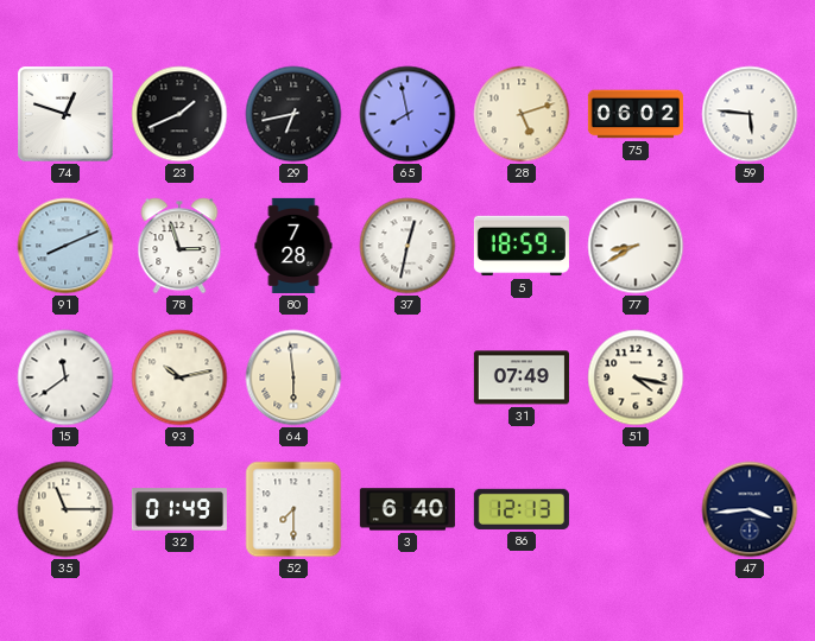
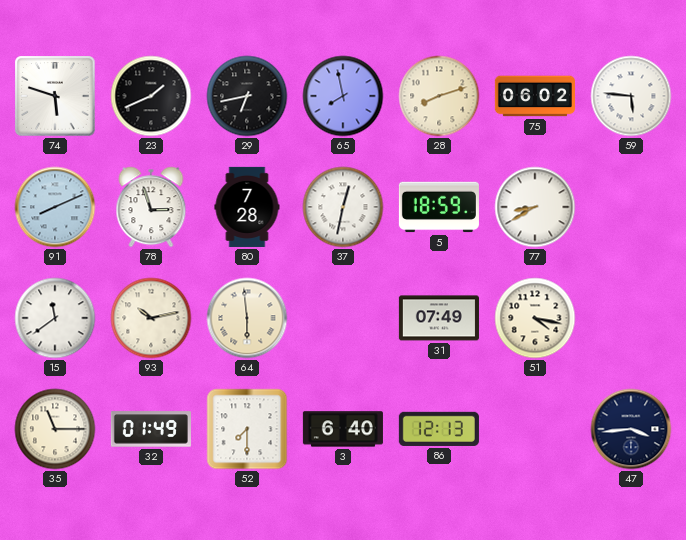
74: 12:48 -> 5:48
28: 5:12 -> 8:12
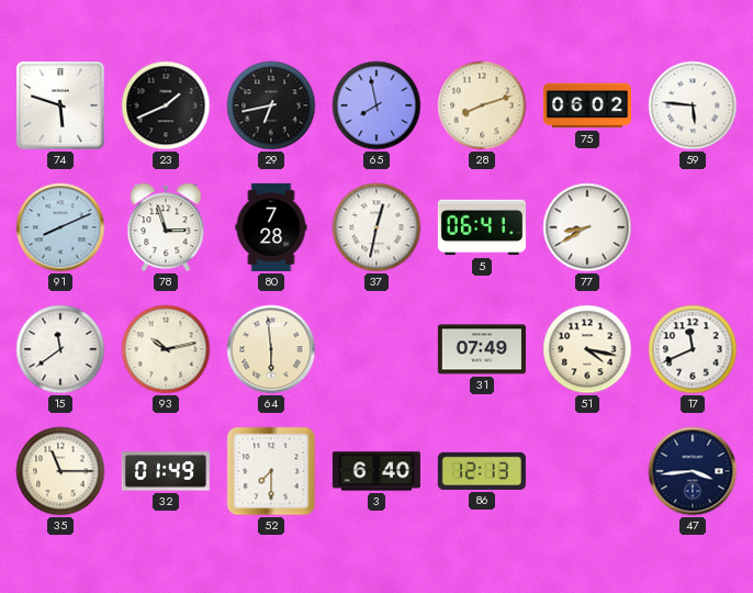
5: 18:59 -> 06:41
17: none -> 11:41
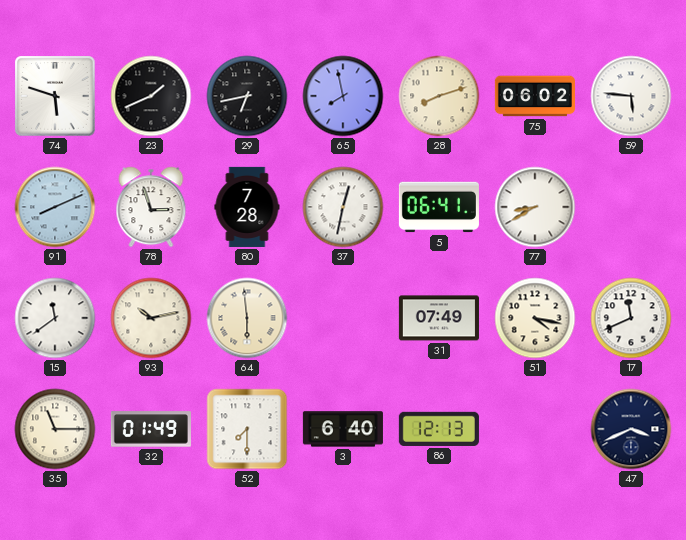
47: 3:44 -> 3:41
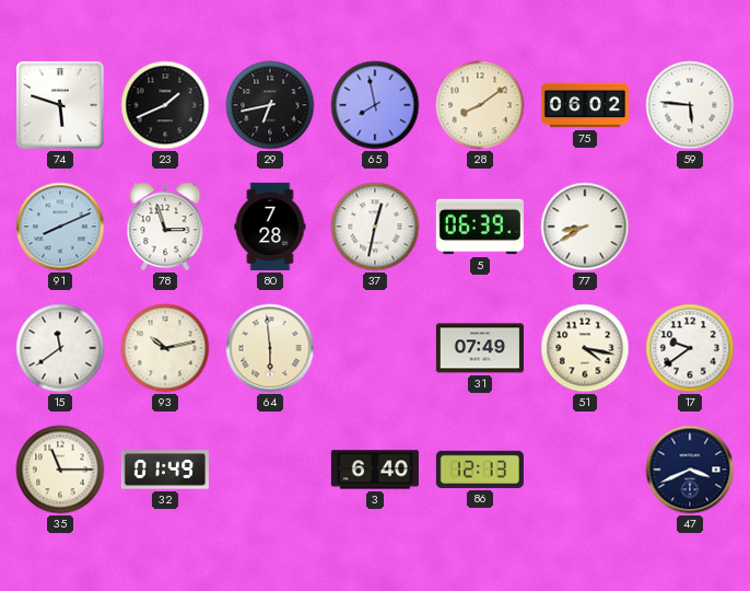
28: 8:12 -> 8:09
5: 06:41 -> 06:39
17: 11:41 -> 9:39
52: 7:30 -> none
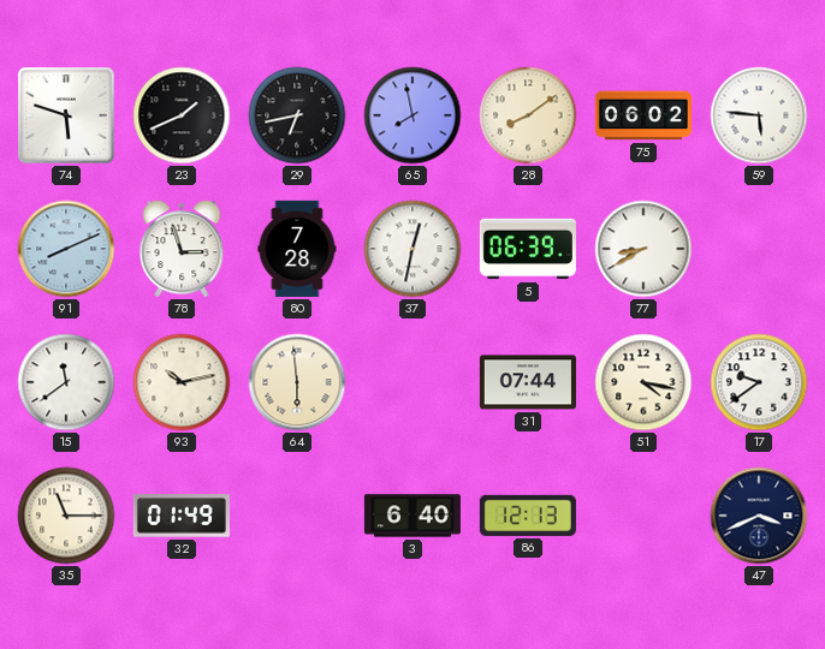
31: 07:49 -> 07:44
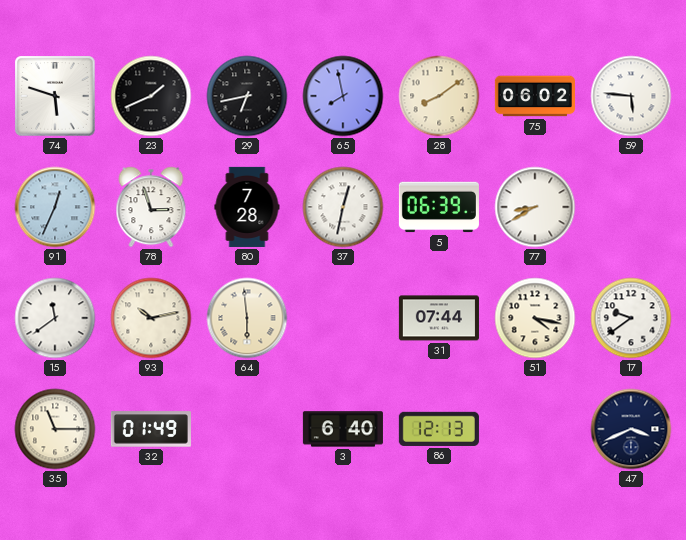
91: 8:11 -> 12:34
